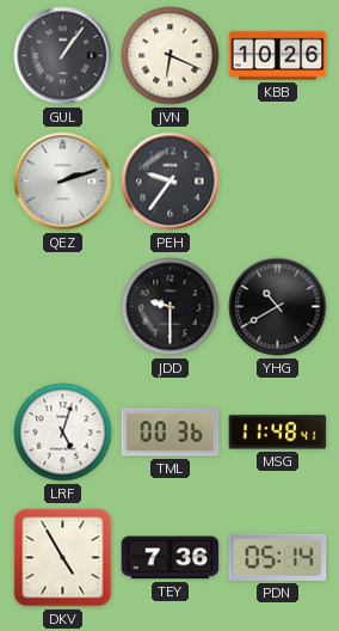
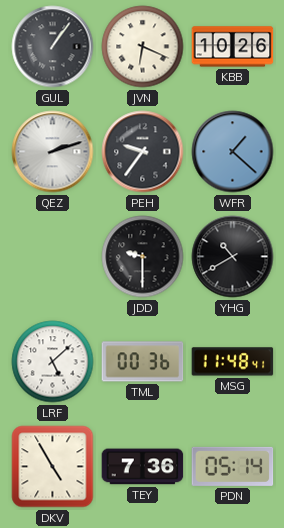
WFR: none -> 1:22
LRF: 5:03 -> 5:08
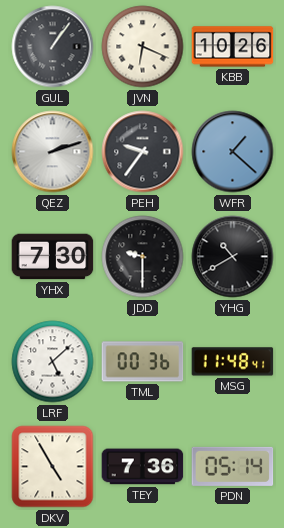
YHX: none -> 7:30
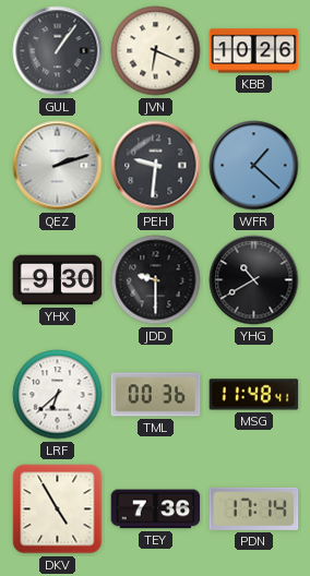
PEH: 9:36 -> 9:31
YHX: 7:30 -> 9:30
LRF: 5:08 -> 6:38
PDN: 05:14 -> 17:14
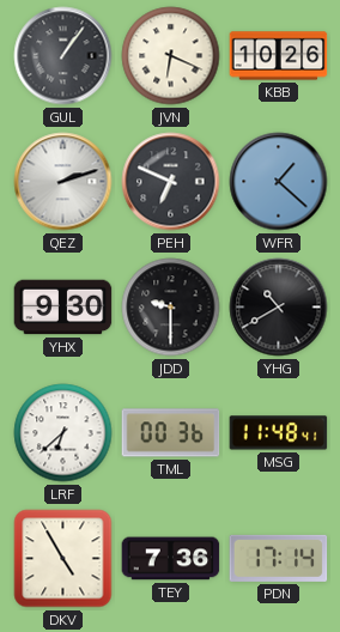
PEH: 9:31 -> 6:49
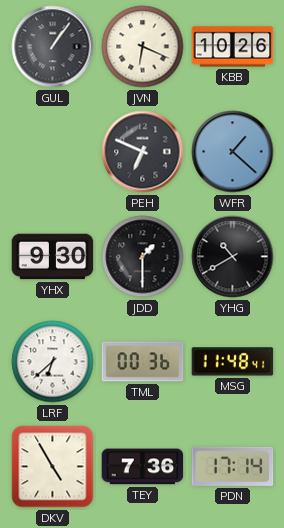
QEZ: 2:12 -> none
JDD: 9:30 -> 1:30
